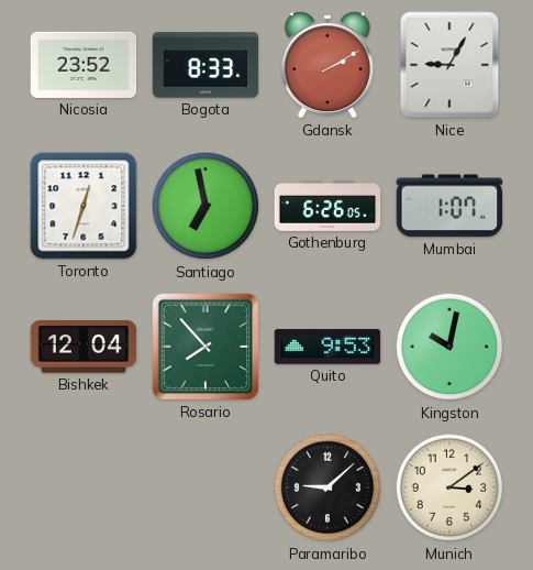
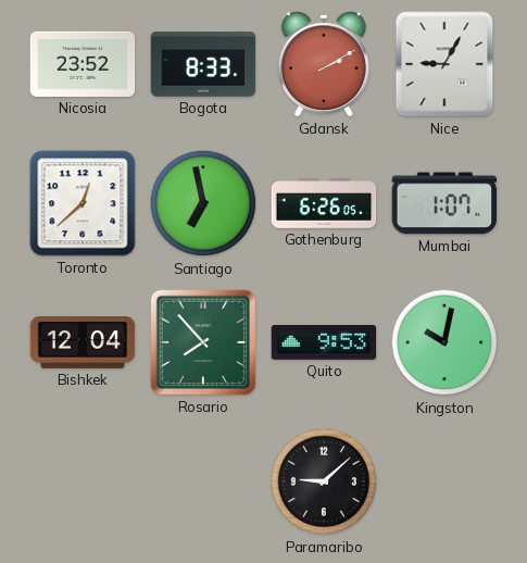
Toronto: 12:33 -> 12:38
Munich: 3:09 -> none
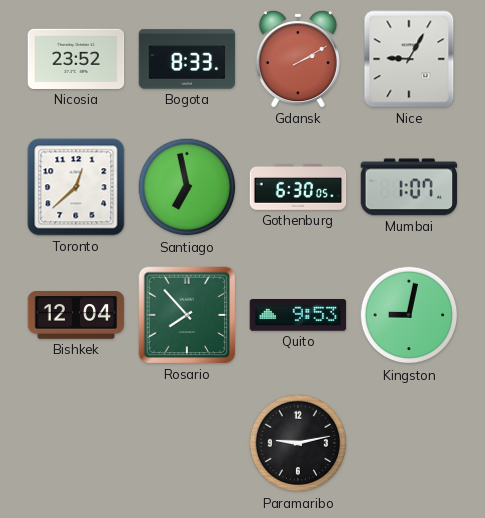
Gothenburg: 6:26 -> 6:30
Kingston: 10:02 -> 9:02
Paramaribo: 9:08 -> 9:13
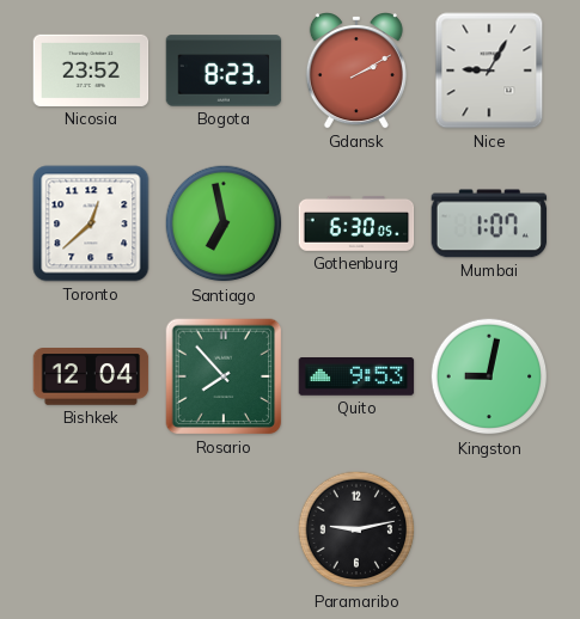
Bogota: 8:33 -> 8:23
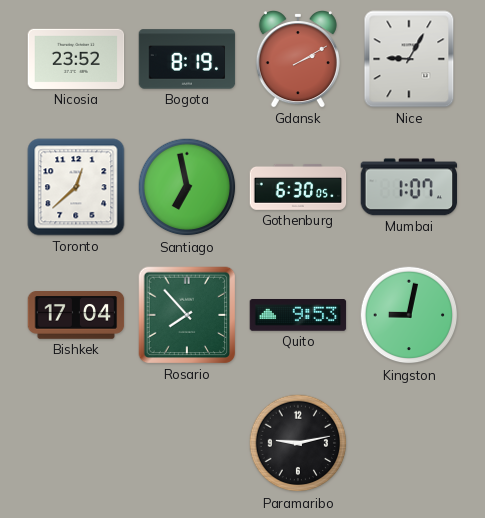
Bogota: 8:23 -> 8:19
Bishkek: 12:04 -> 17:04
